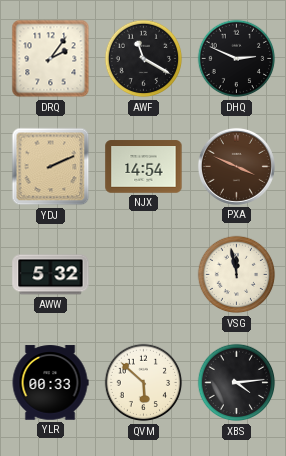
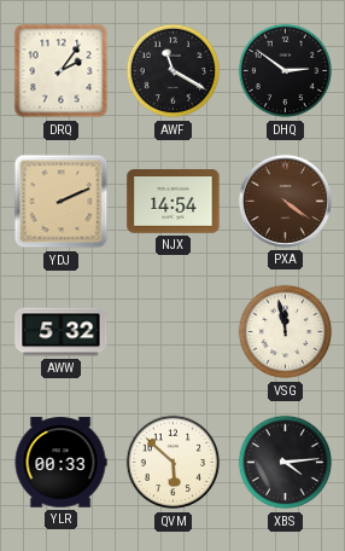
DHQ: 2:49 -> 2:51
PXA: 3:49 -> 4:21
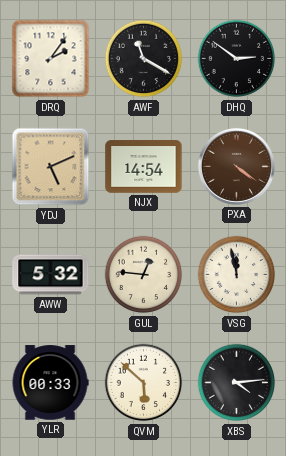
YDJ: 2:11 -> 5:11
GUL: none -> 12:46
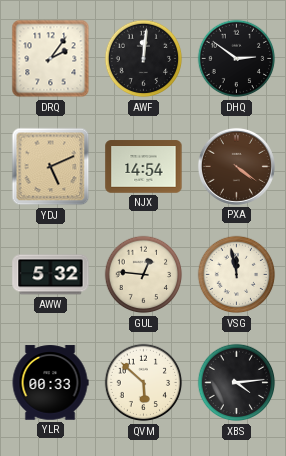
AWF: 11:20 -> 12:01
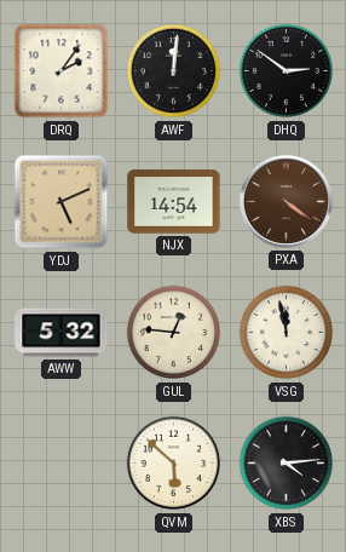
YLR: 00:33 -> none
